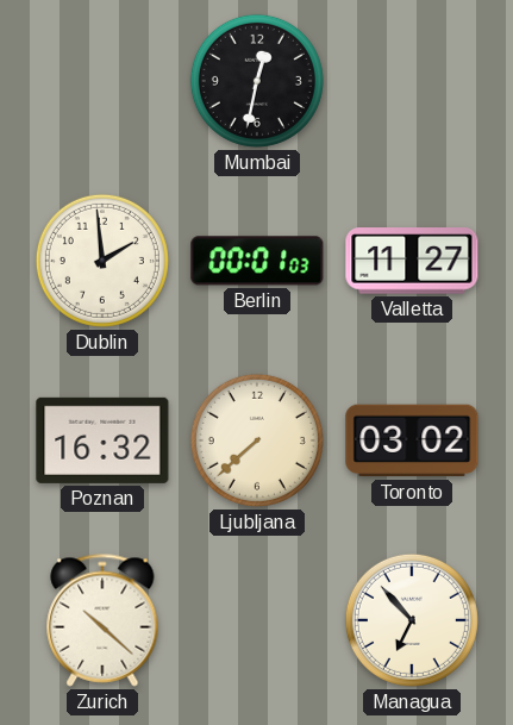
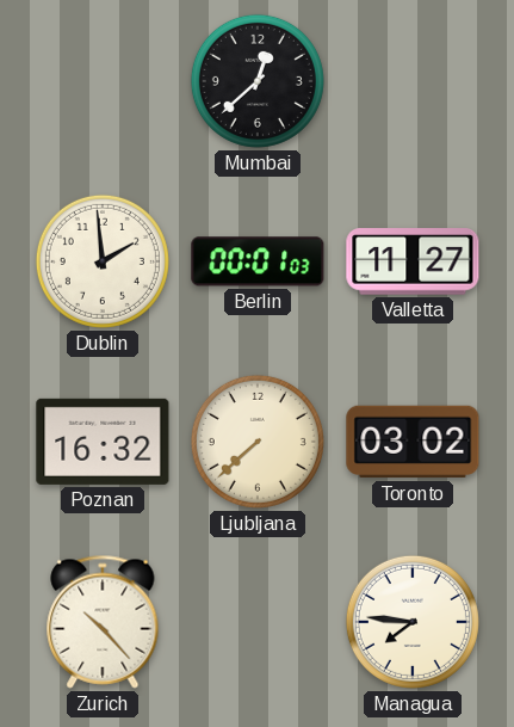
Mumbai: 12:32 -> 12:38
Zurich: 10:22 -> 10:23
Managua: 6:53 -> 7:46
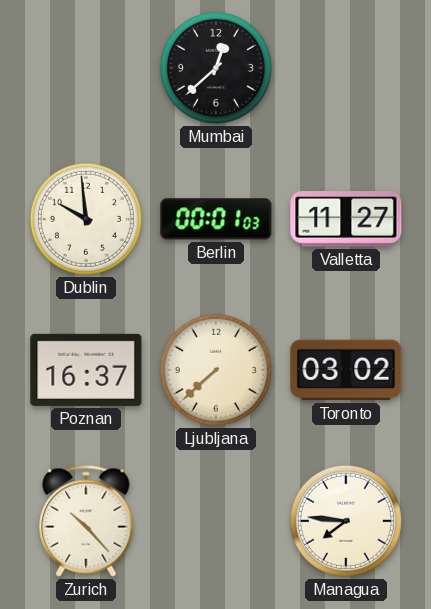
Dublin: 1:59 -> 9:59
Poznan: 16:32 -> 16:37
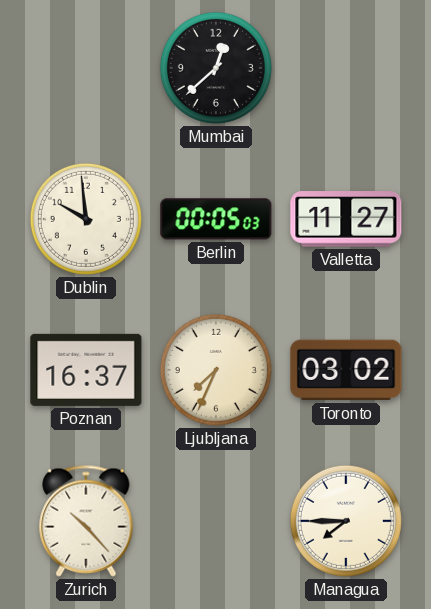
Berlin: 00:01 -> 00:05
Ljubljana: 7:38 -> 7:34
Managua: 7:46 -> 7:45
